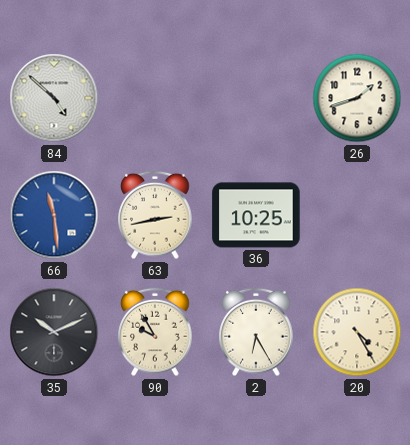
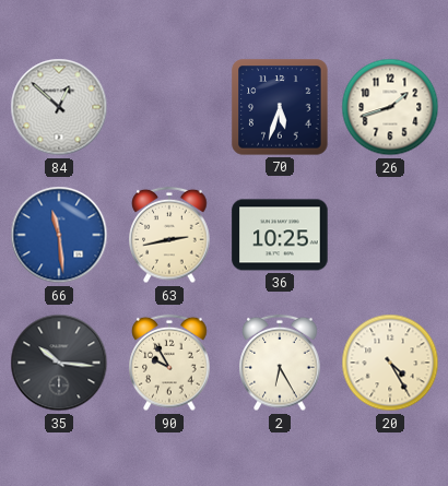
84: 4:52 -> 12:52
70: none -> 5:33
35: 10:11 -> 10:16
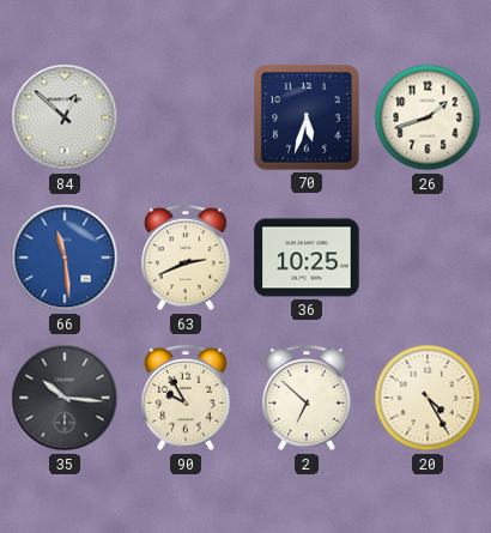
63: 2:43 -> 2:41
2: 6:25 -> 6:52
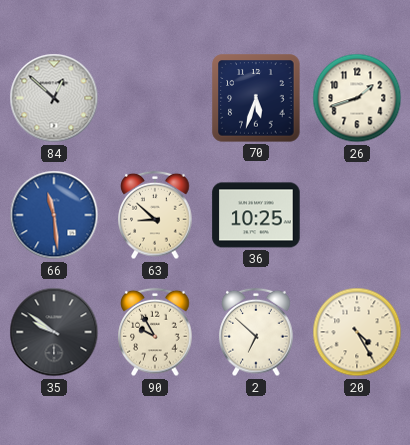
63: 2:41 -> 8:52
35: 10:16 -> 9:51
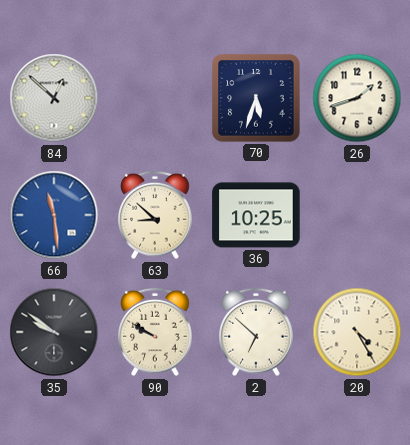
90: 9:55 -> 9:50
